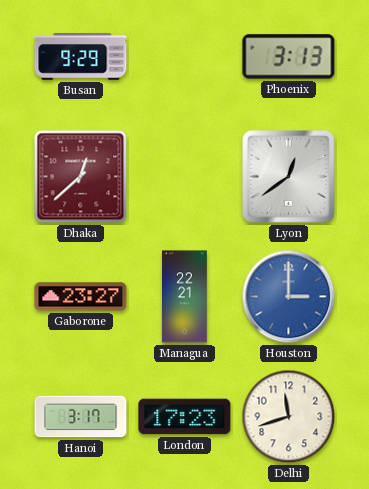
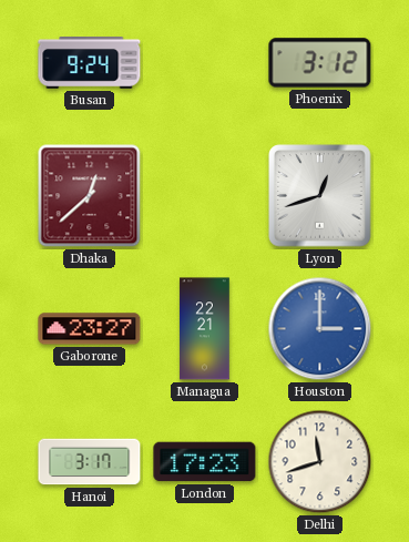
Busan: 9:29 -> 9:24
Phoenix: 3:13 -> 3:12
Lyon: 12:39 -> 12:42
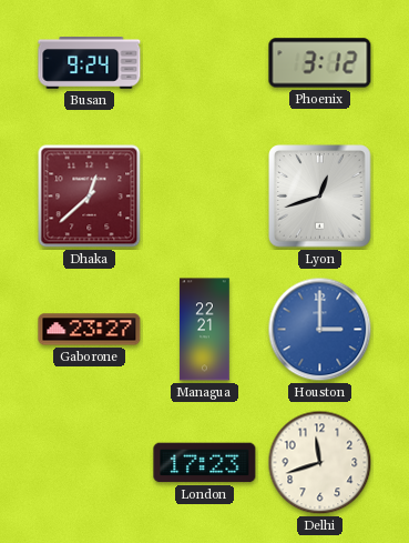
Hanoi: 3:17 -> none
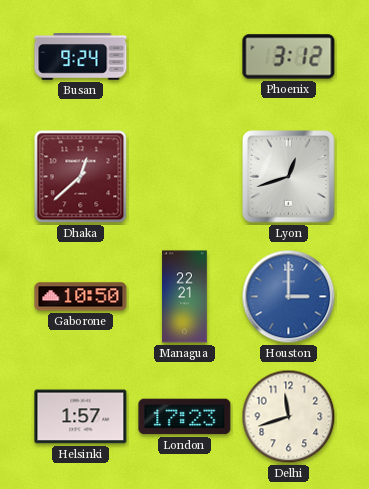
Gaborone: 23:27 -> 10:50
Helsinki: none -> 1:57
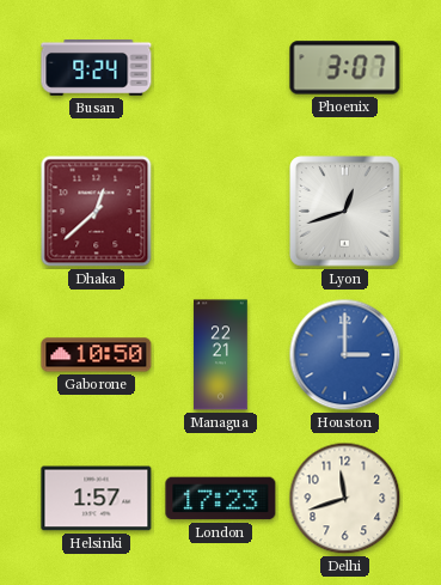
Phoenix: 3:12 -> 3:07
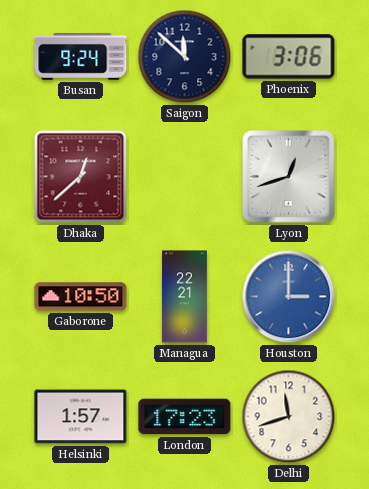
Saigon: none -> 11:52
Phoenix: 3:07 -> 3:06
